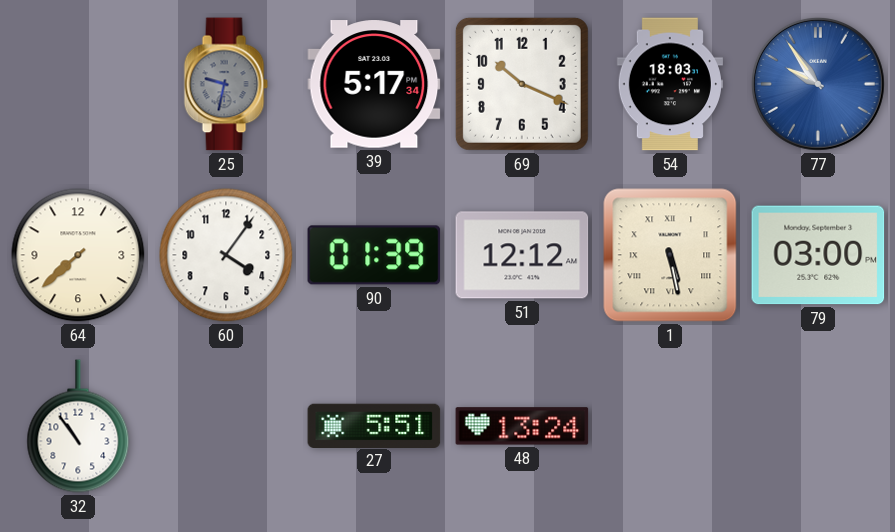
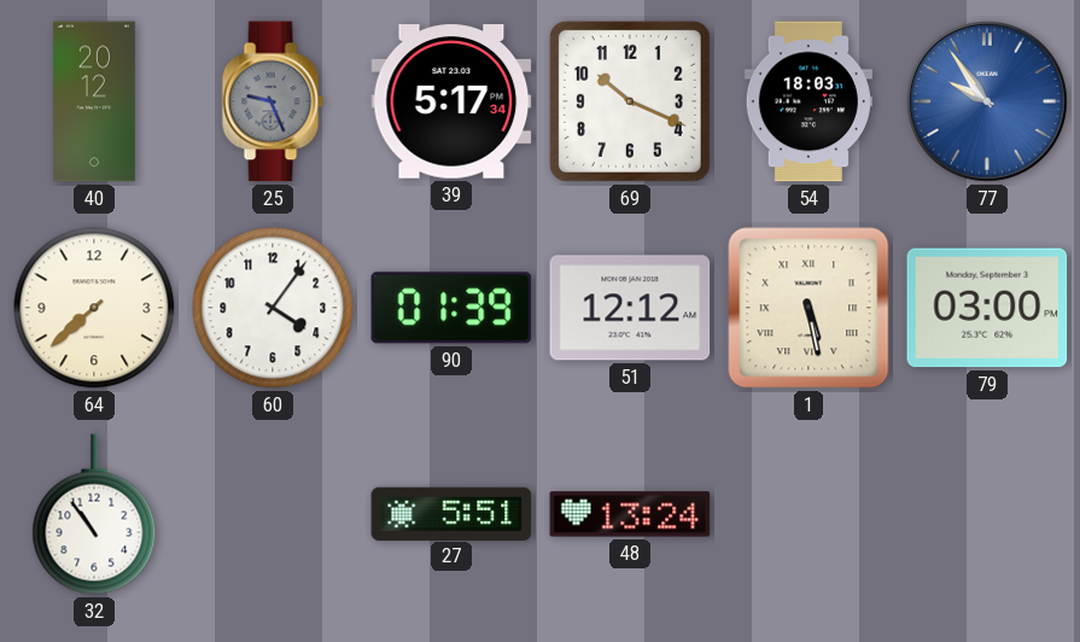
40: none -> 20:12
25: 9:32 -> 9:26
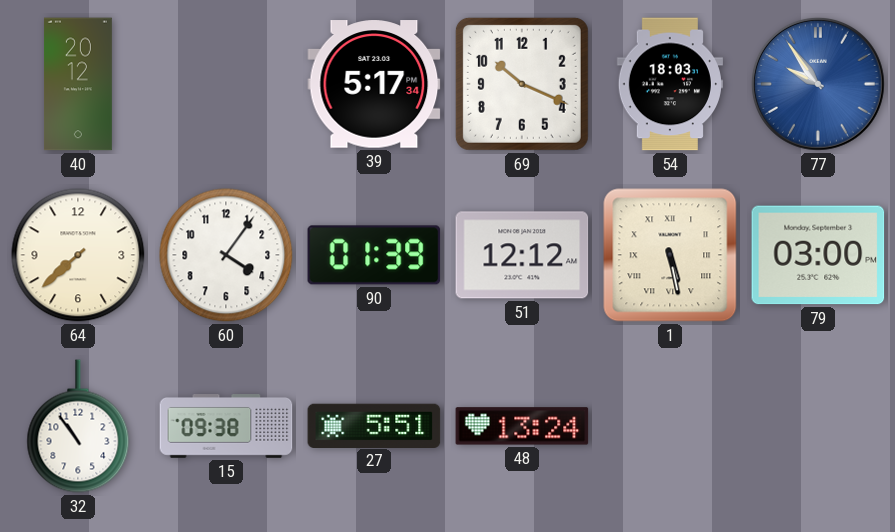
25: 9:26 -> none
15: none -> 09:38
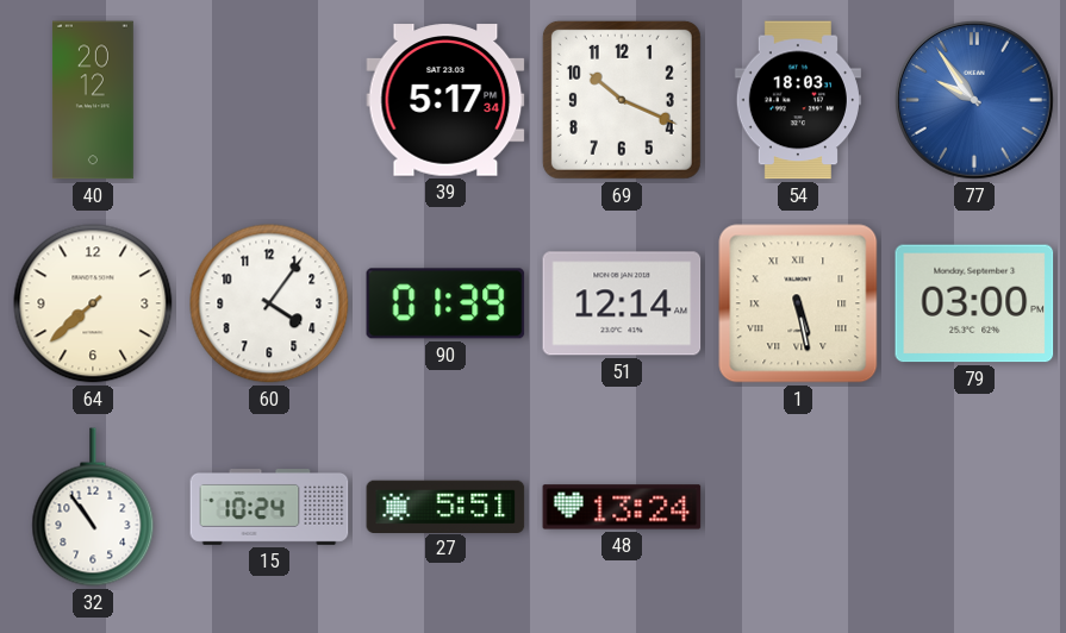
51: 12:12 -> 12:14
15: 09:38 -> 10:24
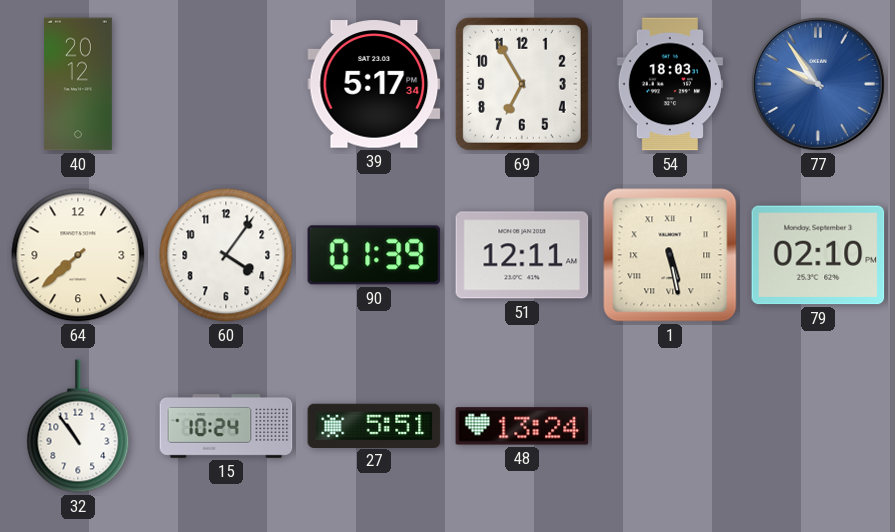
69: 10:19 -> 6:55
51: 12:14 -> 12:11
79: 03:00 -> 02:10
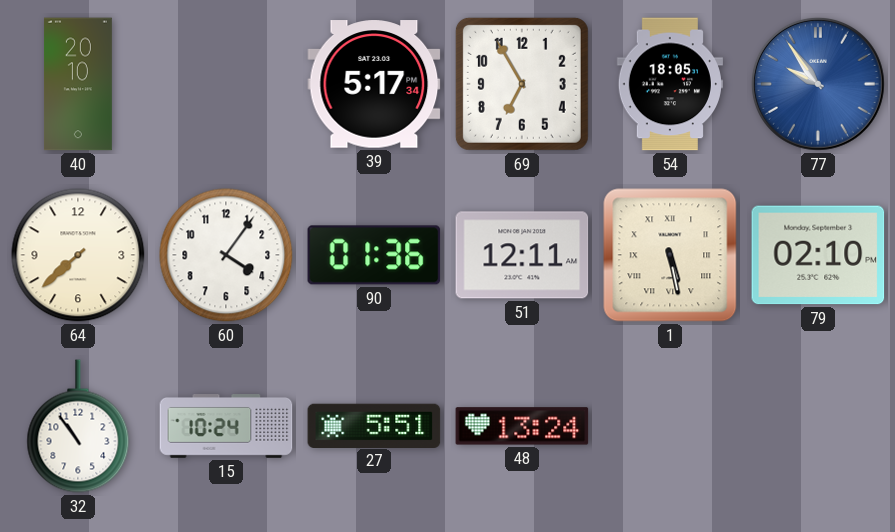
40: 20:12 -> 20:10
54: 18:03 -> 18:05
90: 01:39 -> 01:36
